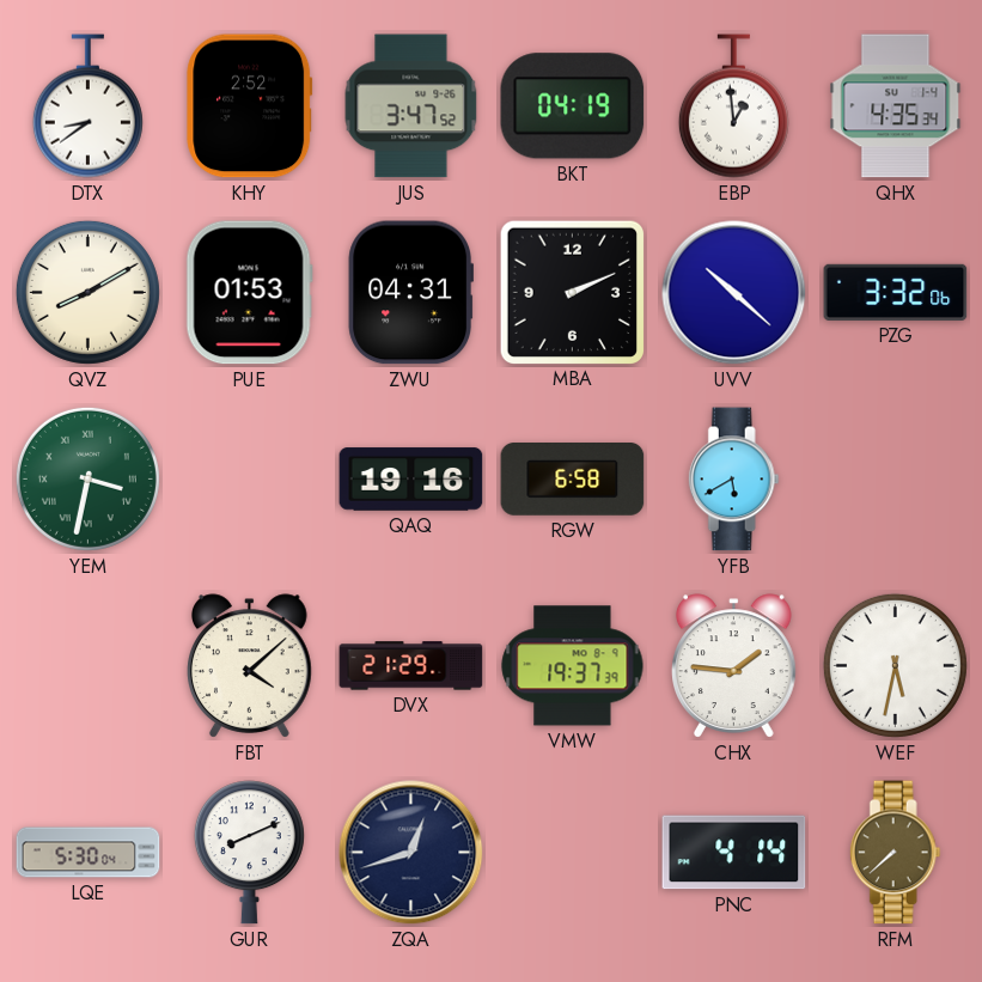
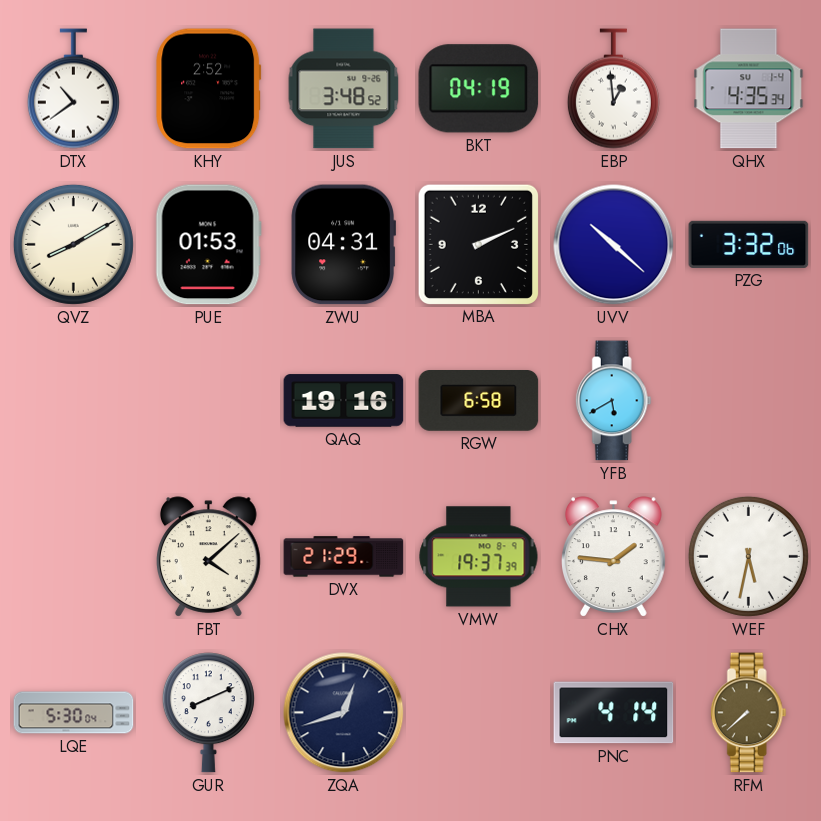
DTX: 8:39 -> 10:39
JUS: 3:47 -> 3:48
YEM: 3:32 -> none
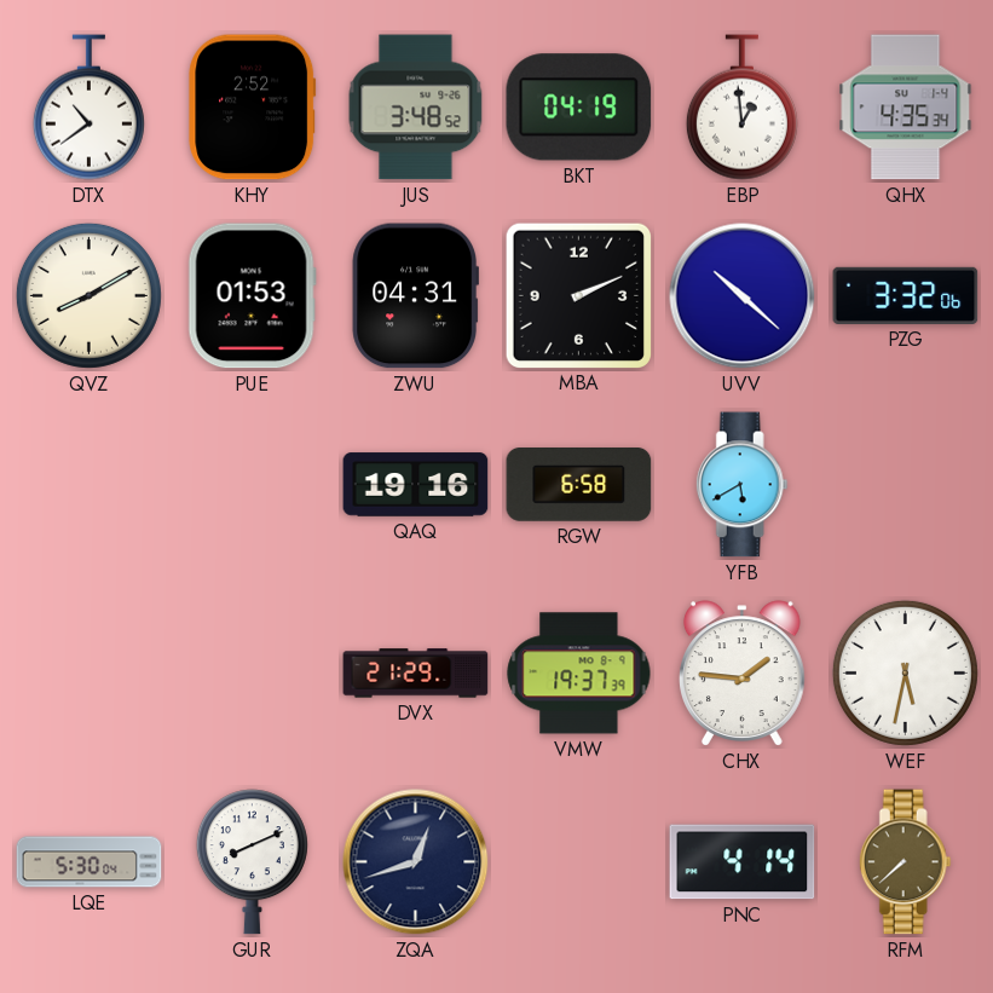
FBT: 4:08 -> none
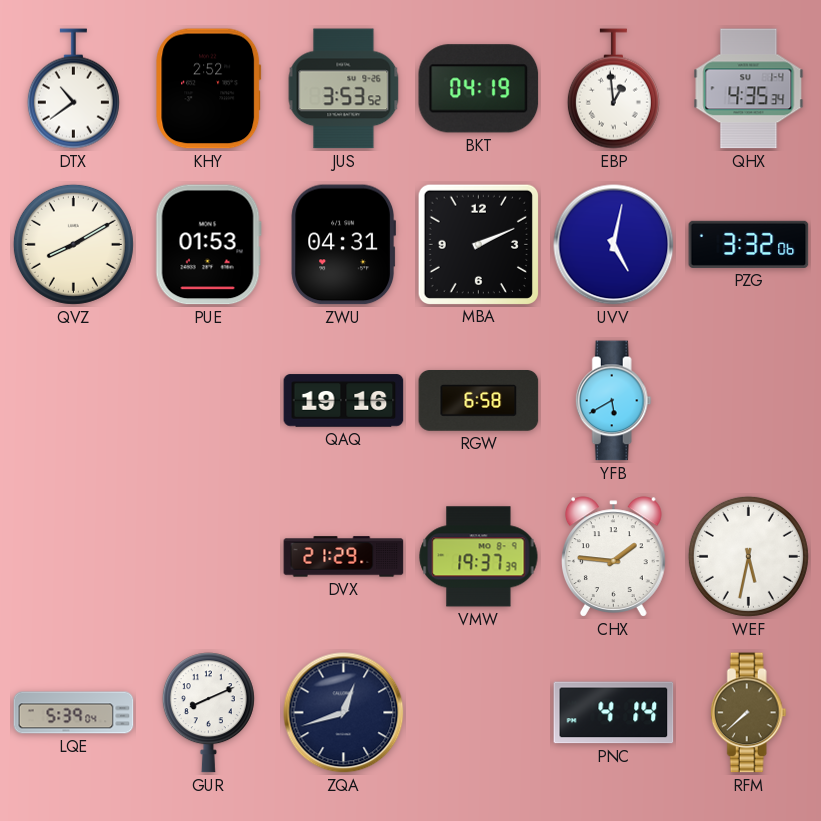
JUS: 3:48 -> 3:53
UVV: 10:22 -> 5:02
LQE: 5:30 -> 5:39
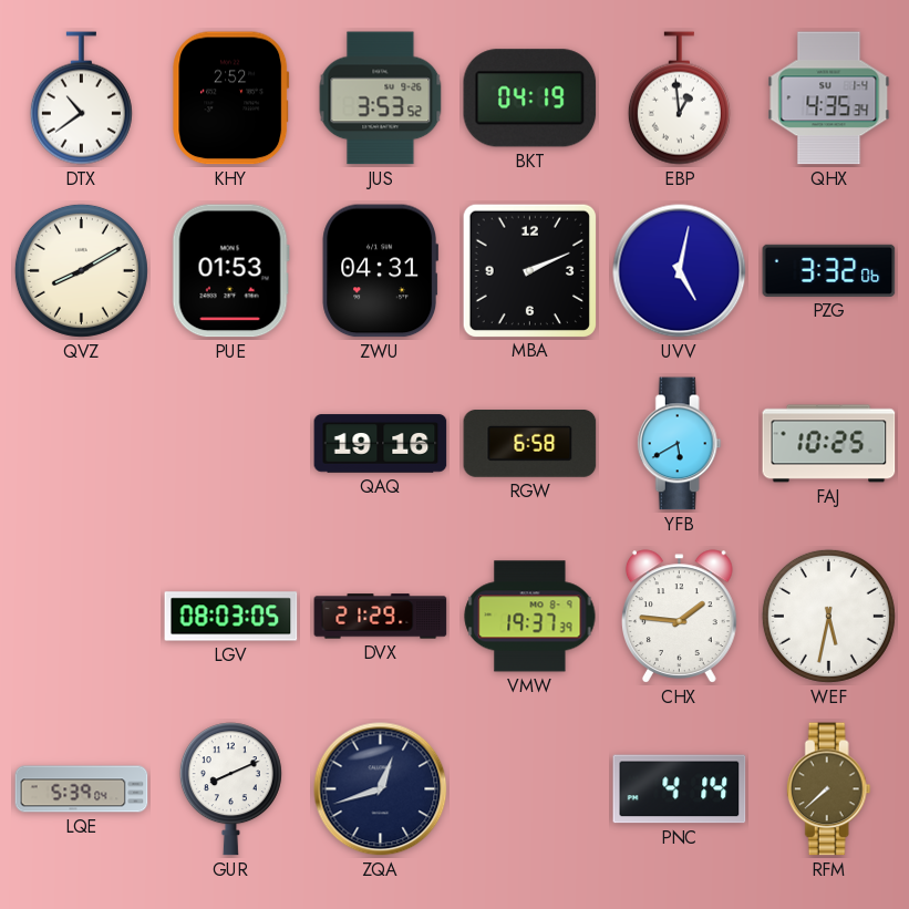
FAJ: none -> 10:25
LGV: none -> 08:03
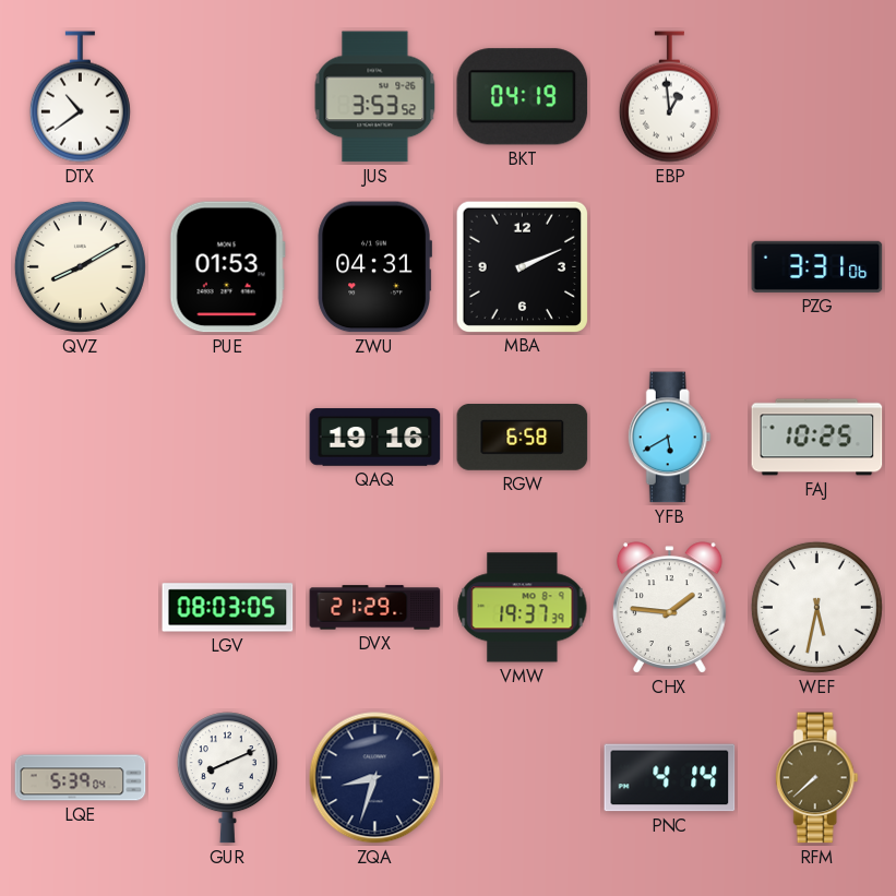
KHY: 2:52 -> none
QHX: 4:35 -> none
UVV: 5:02 -> none
PZG: 3:32 -> 3:31
ZQA: 12:42 -> 8:33
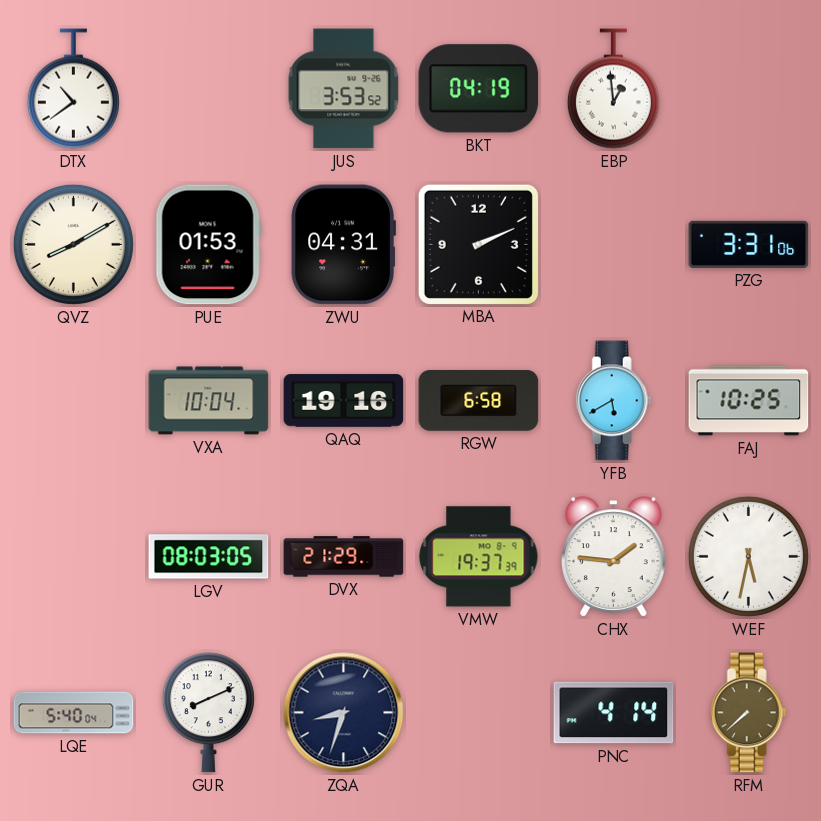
VXA: none -> 10:04
LQE: 5:39 -> 5:40
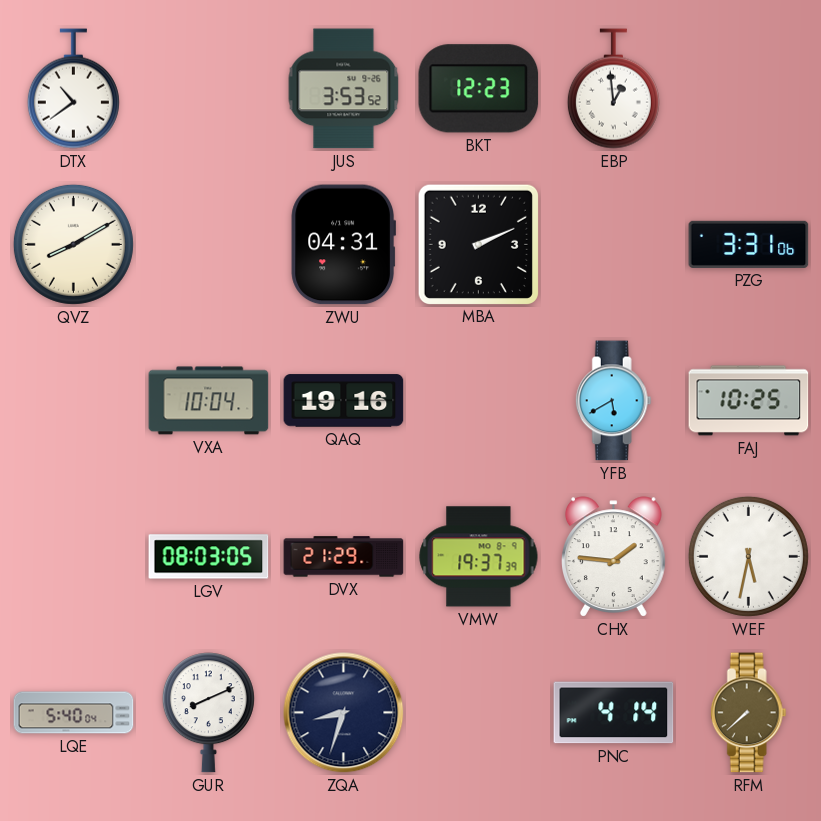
BKT: 04:19 -> 12:23
PUE: 01:53 -> none
RGW: 6:58 -> none
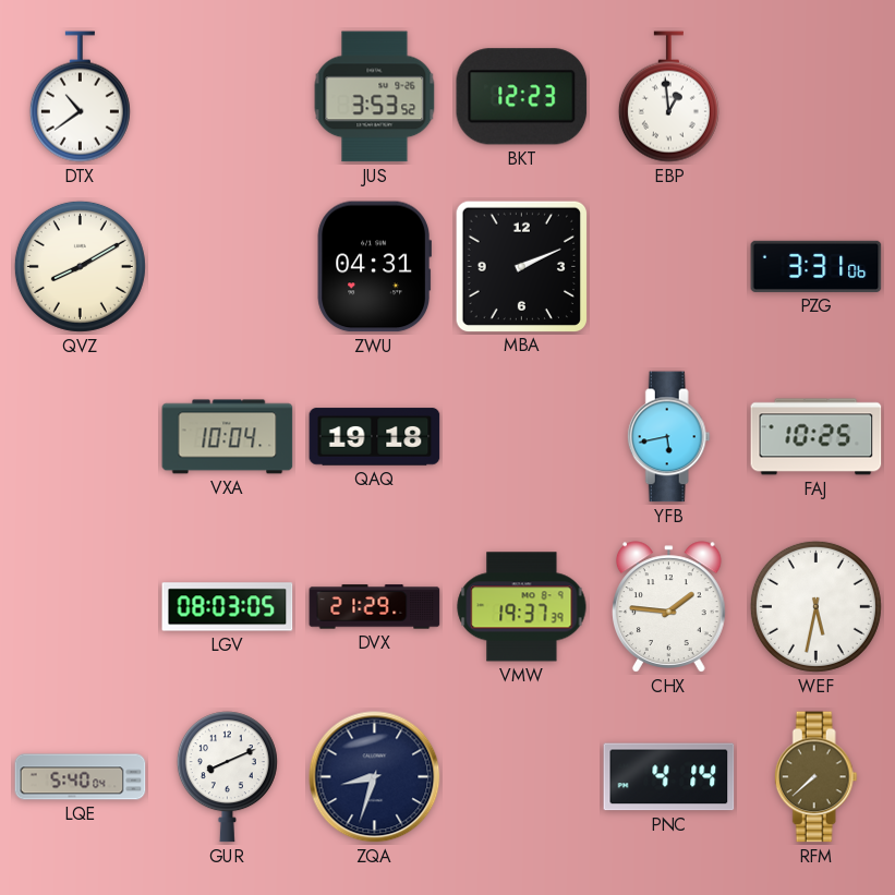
QAQ: 19:16 -> 19:18
YFB: 5:40 -> 5:43
